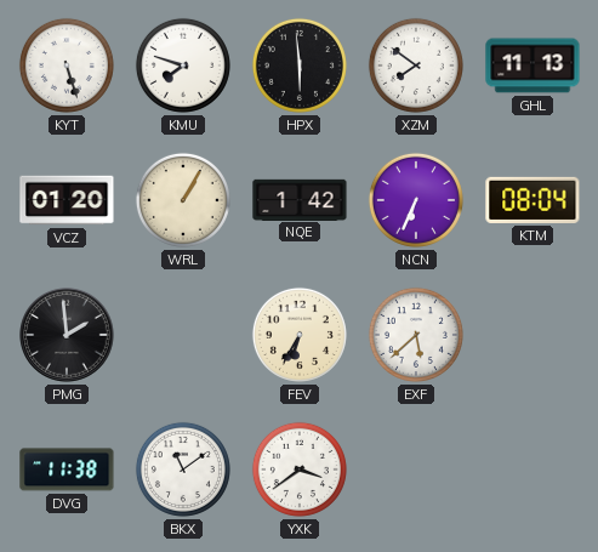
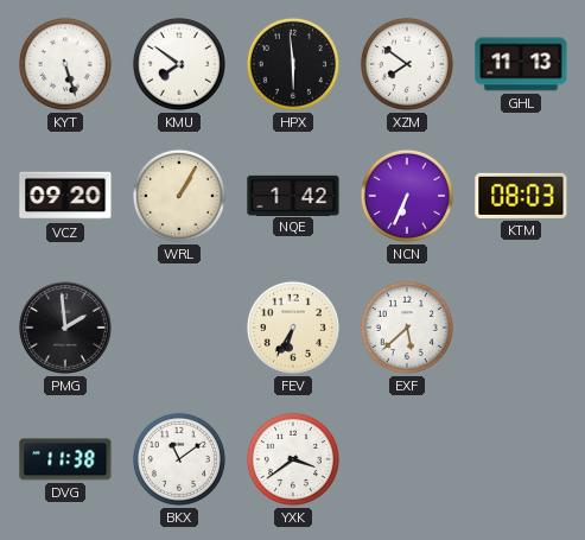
KMU: 7:48 -> 7:51
VCZ: 01:20 -> 09:20
KTM: 08:04 -> 08:03
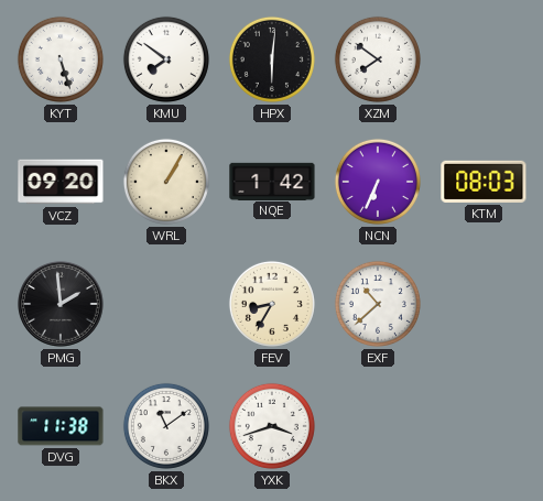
HPX: 5:59 -> 6:01
GHL: 11:13 -> none
FEV: 6:35 -> 8:35
EXF: 5:38 -> 10:38
YXK: 3:39 -> 3:42
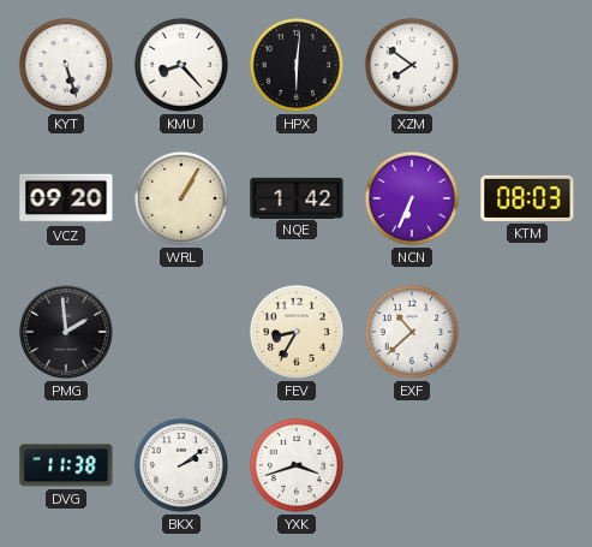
KMU: 7:51 -> 8:23
BKX: 11:09 -> 2:09
